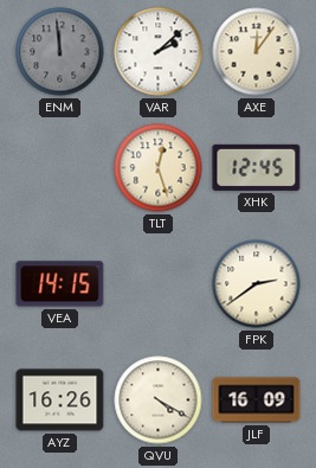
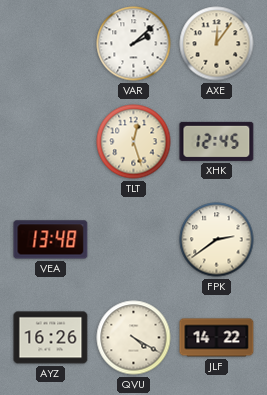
ENM: 11:59 -> none
VEA: 14:15 -> 13:48
JLF: 16:09 -> 14:22
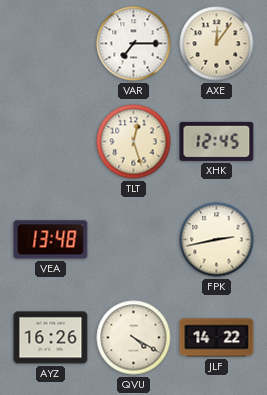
VAR: 2:08 -> 7:15
FPK: 2:39 -> 2:43
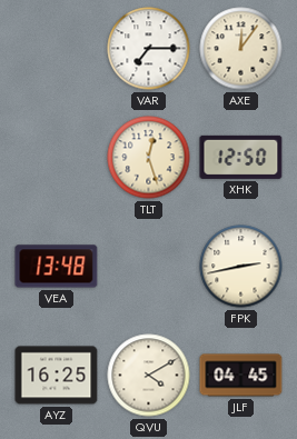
XHK: 12:45 -> 12:50
AYZ: 16:26 -> 16:25
QVU: 4:20 -> 4:10
JLF: 14:22 -> 04:45
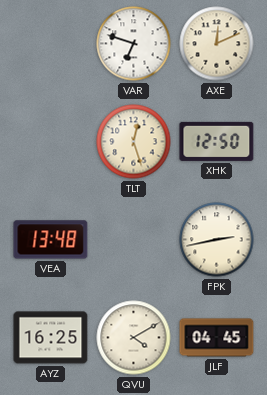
VAR: 7:15 -> 6:48
AXE: 12:06 -> 12:11
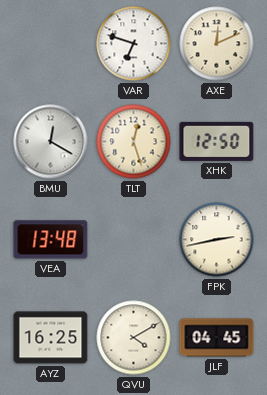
BMU: none -> 12:20
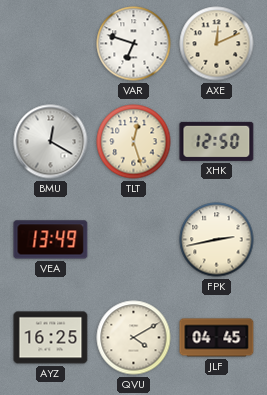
VEA: 13:48 -> 13:49
